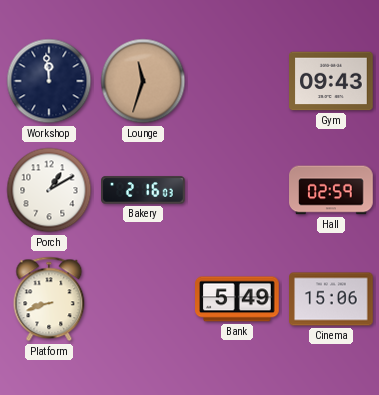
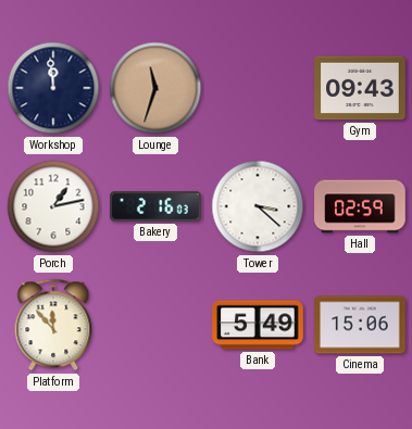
Porch: 1:10 -> 1:13
Tower: none -> 3:22
Platform: 8:42 -> 11:53
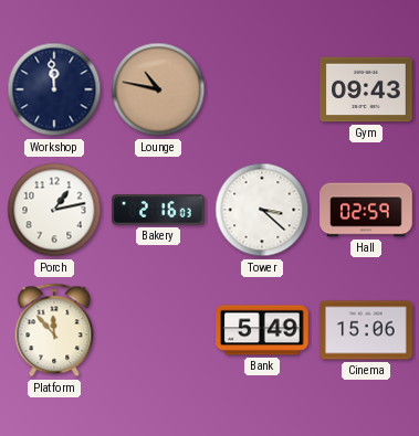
Lounge: 11:33 -> 10:47
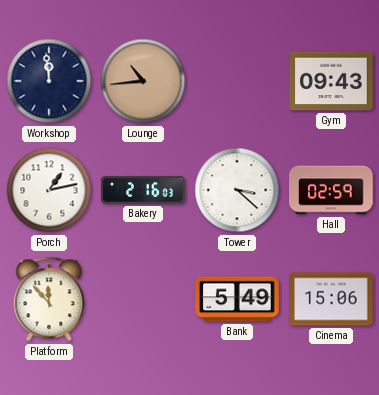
Lounge: 10:47 -> 10:44
